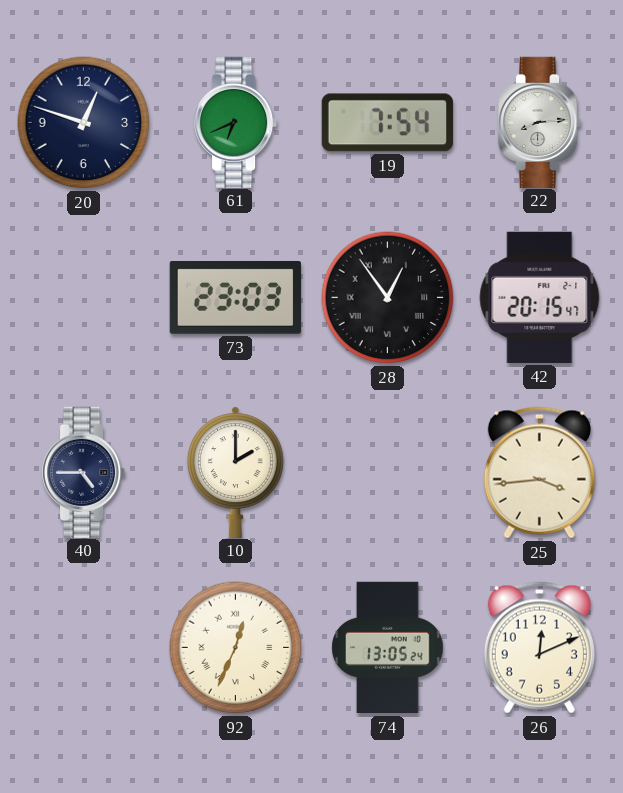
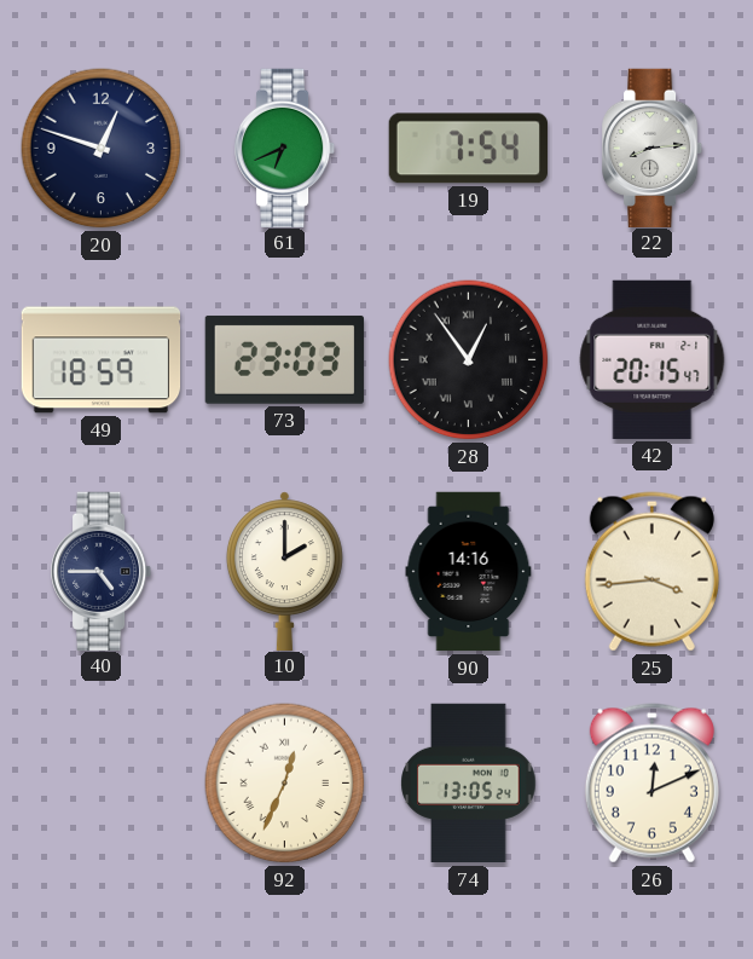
49: none -> 18:59
90: none -> 14:16
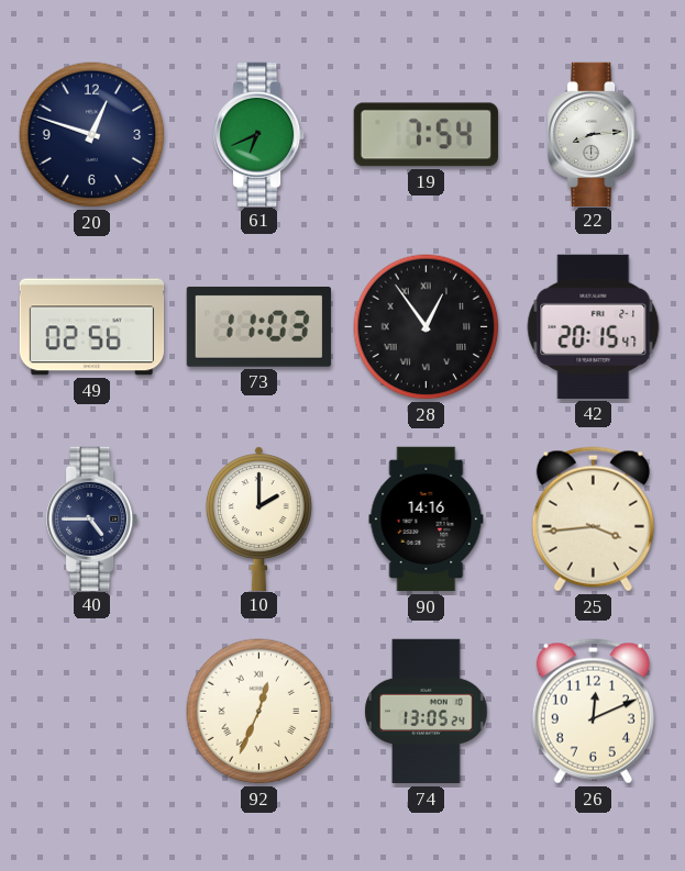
49: 18:59 -> 02:56
73: 23:03 -> 11:03
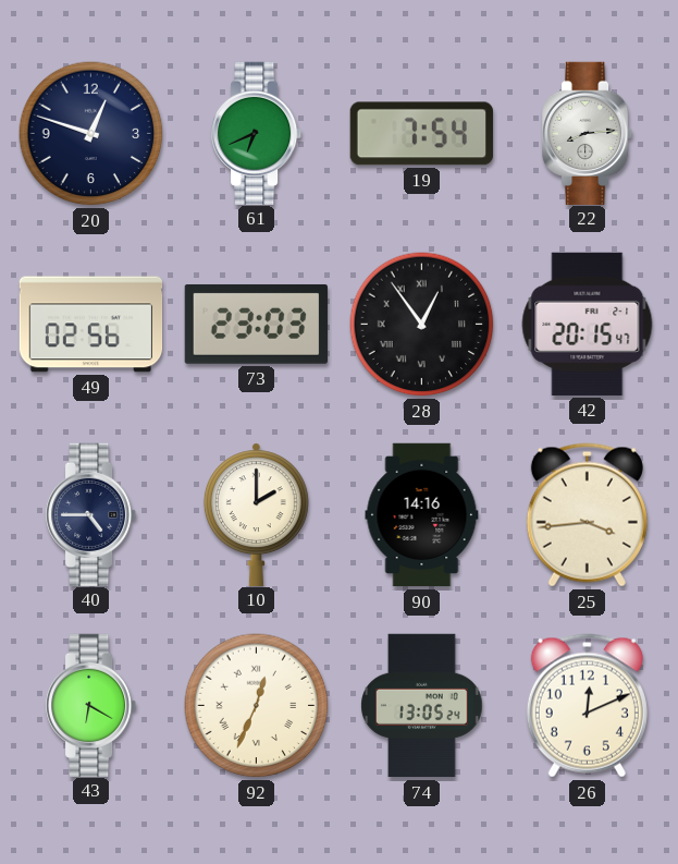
73: 11:03 -> 23:03
43: none -> 6:20
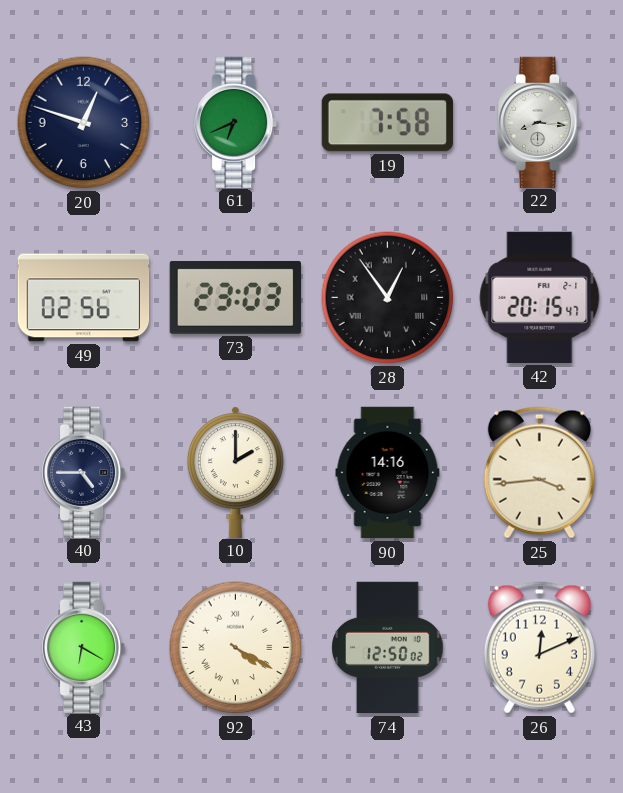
19: 7:54 -> 7:58
22: 8:14 -> 8:16
92: 12:34 -> 4:20
74: 13:05 -> 12:50
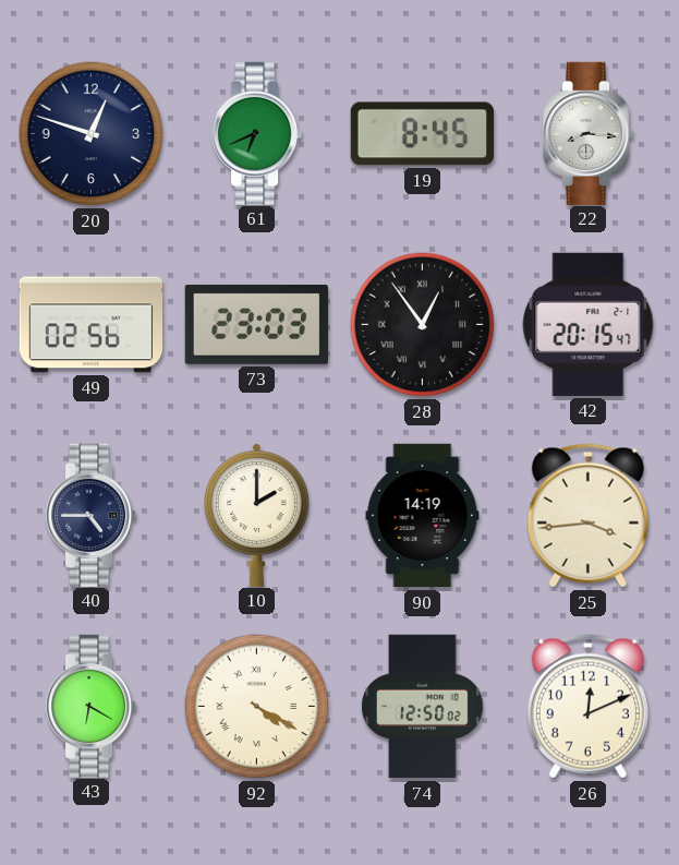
19: 7:58 -> 8:45
90: 14:16 -> 14:19
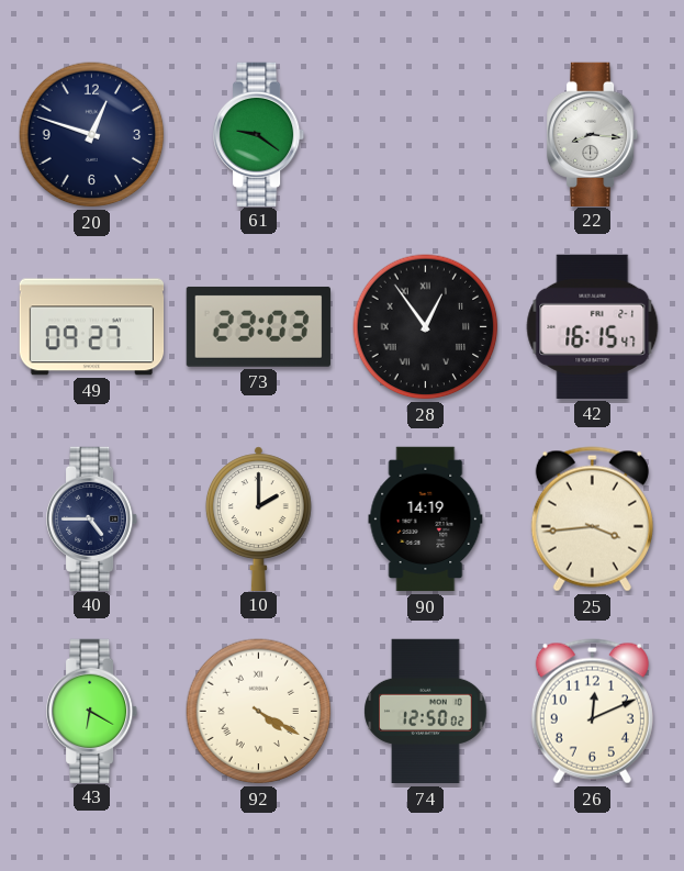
61: 6:41 -> 9:21
19: 8:45 -> none
49: 02:56 -> 09:27
42: 20:15 -> 16:15
